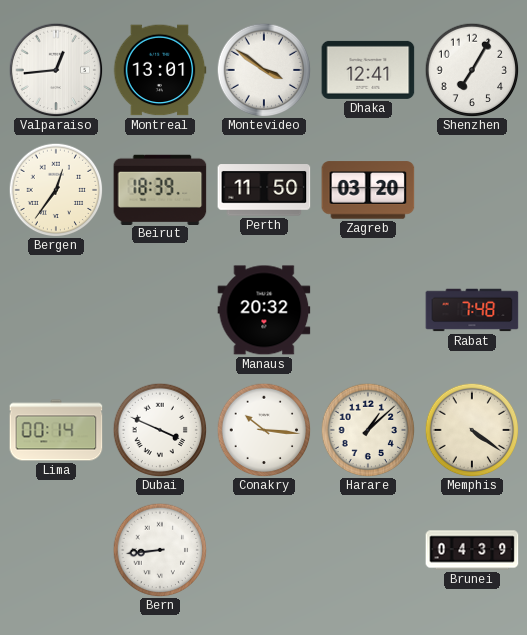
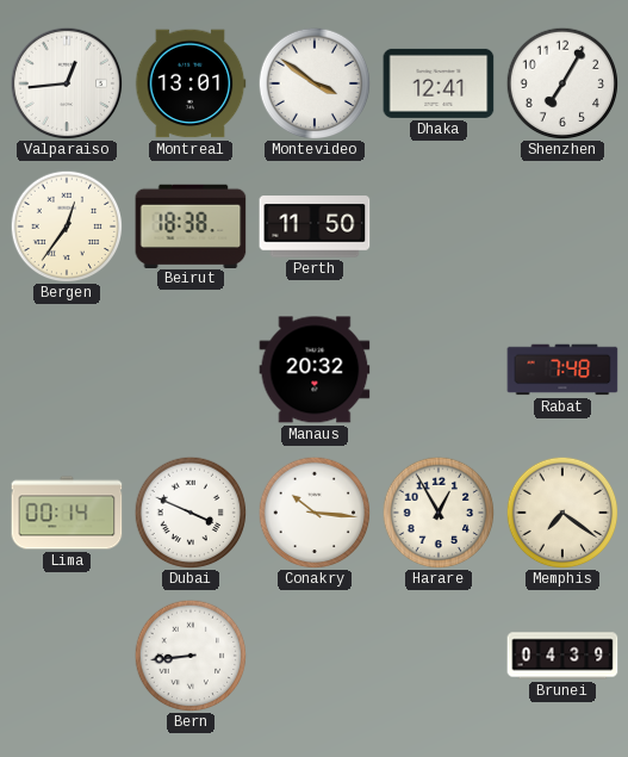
Beirut: 18:39 -> 18:38
Zagreb: 03:20 -> none
Harare: 1:08 -> 12:55
Memphis: 4:21 -> 7:21
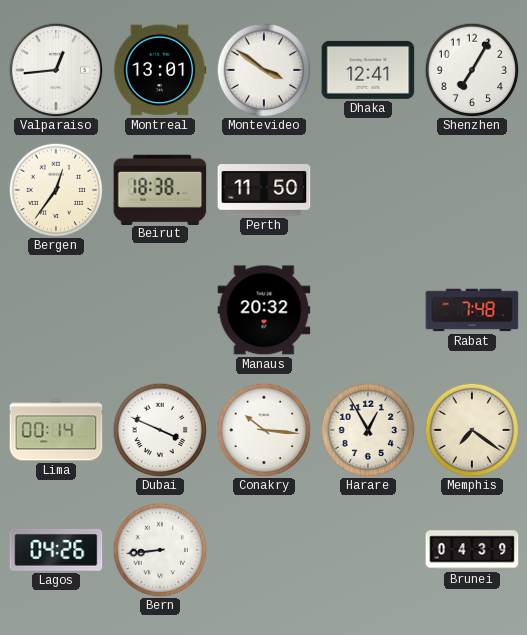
Lagos: none -> 04:26
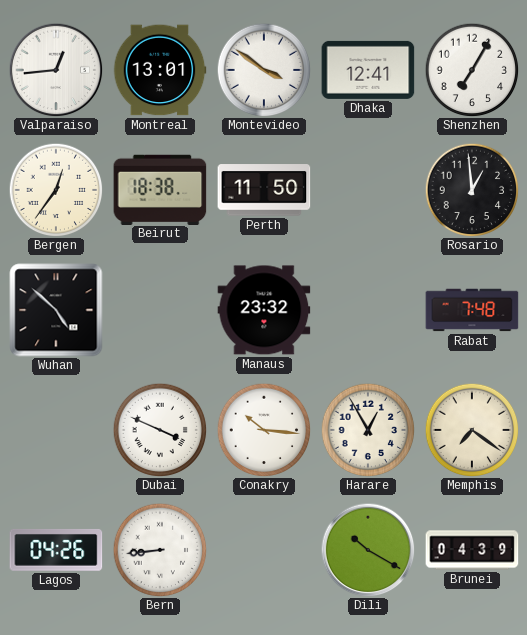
Rosario: none -> 12:59
Wuhan: none -> 4:52
Manaus: 20:32 -> 23:32
Lima: 00:14 -> none
Dili: none -> 10:20
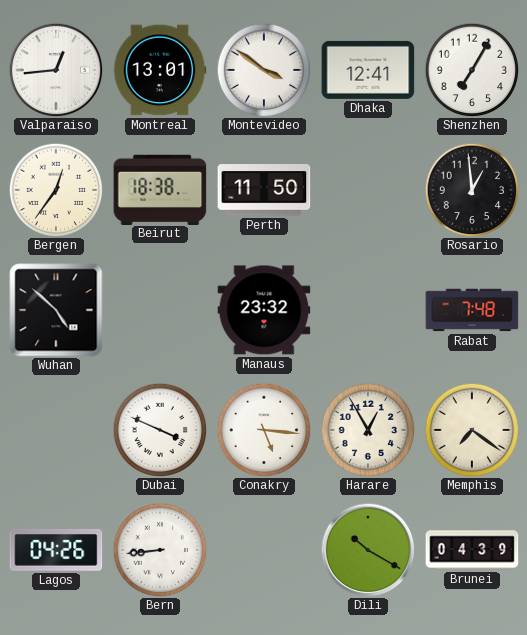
Conakry: 10:16 -> 5:16
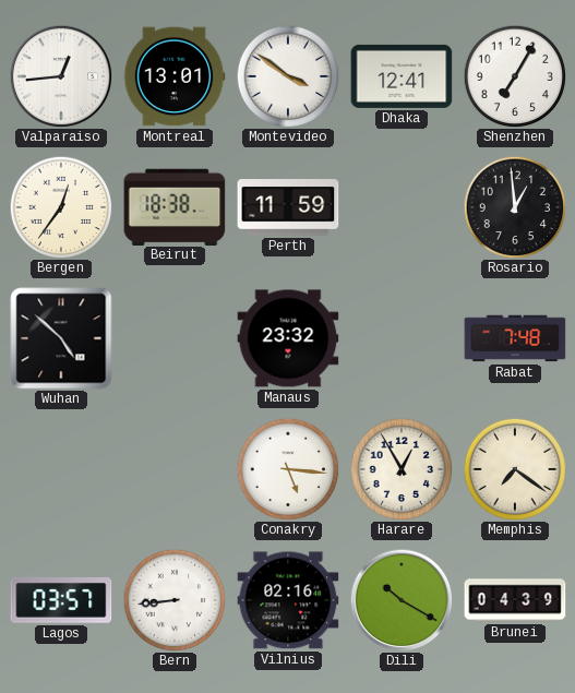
Perth: 11:50 -> 11:59
Dubai: 3:49 -> none
Lagos: 04:26 -> 03:57
Vilnius: none -> 02:16
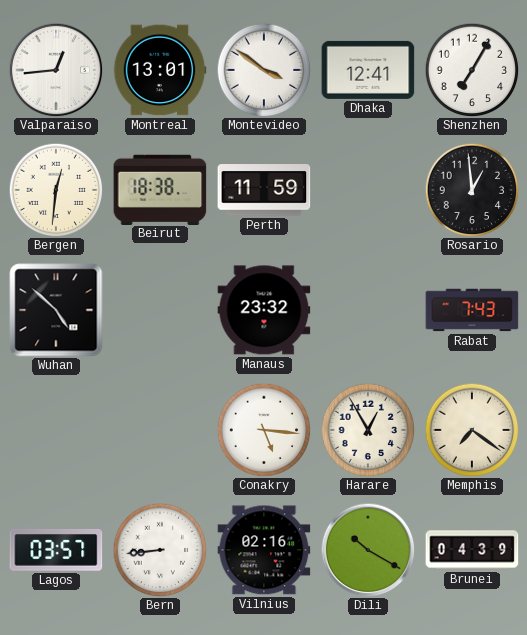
Bergen: 12:36 -> 12:31
Rabat: 7:48 -> 7:43
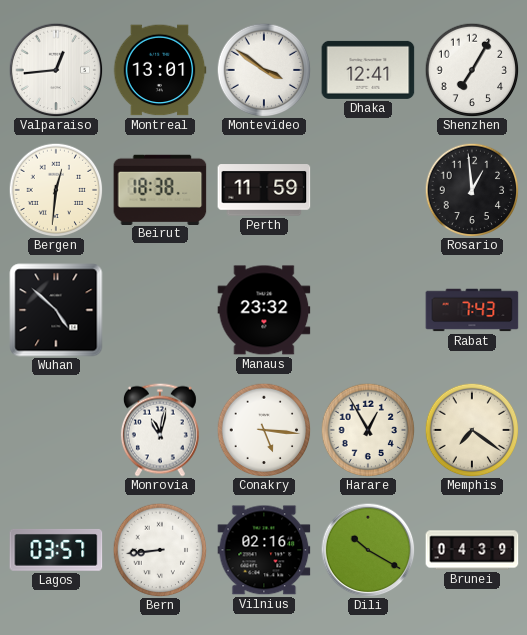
Monrovia: none -> 11:02
